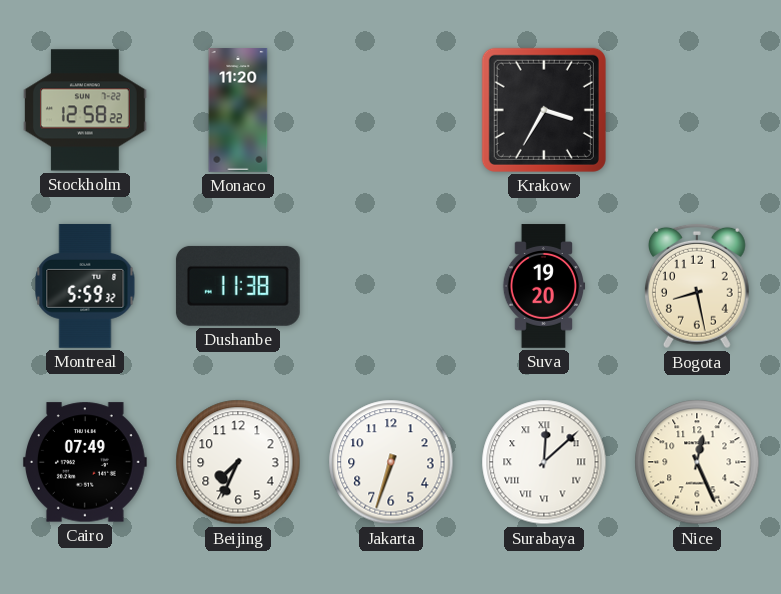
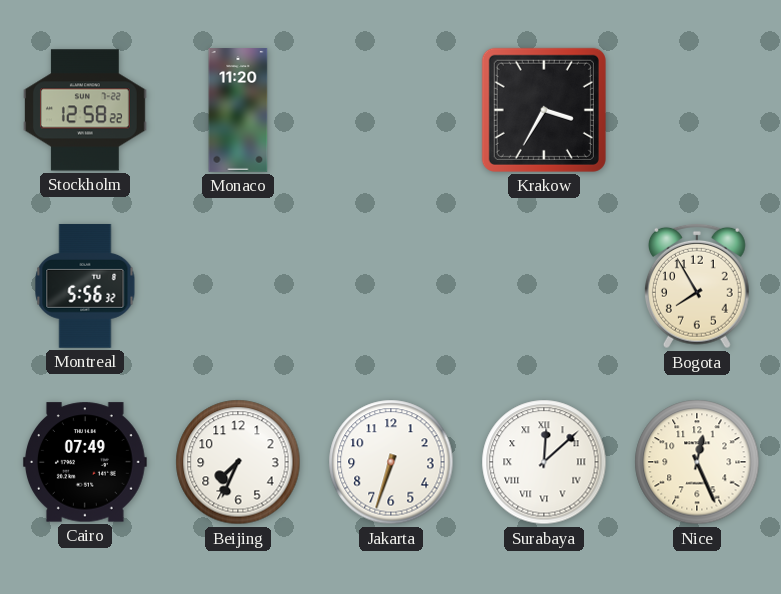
Montreal: 5:59 -> 5:56
Dushanbe: 11:38 -> none
Suva: 19:20 -> none
Bogota: 8:28 -> 7:55
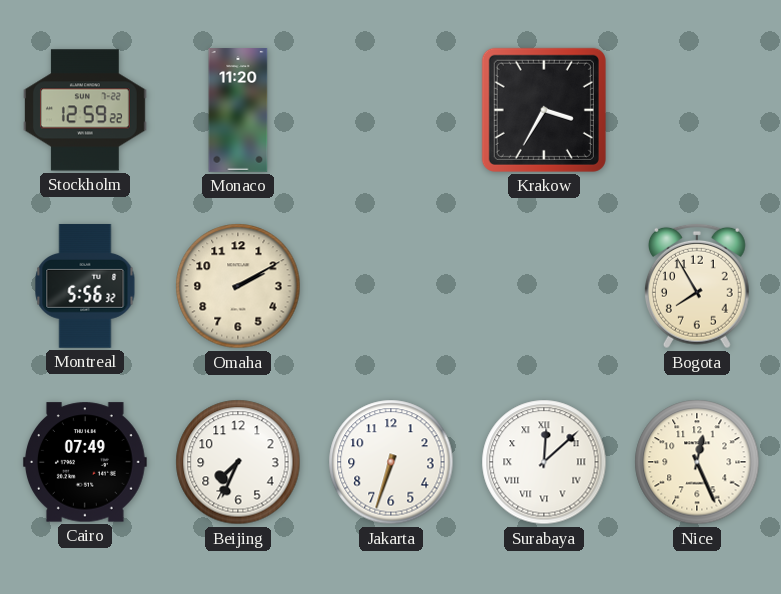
Stockholm: 12:58 -> 12:59
Omaha: none -> 2:10
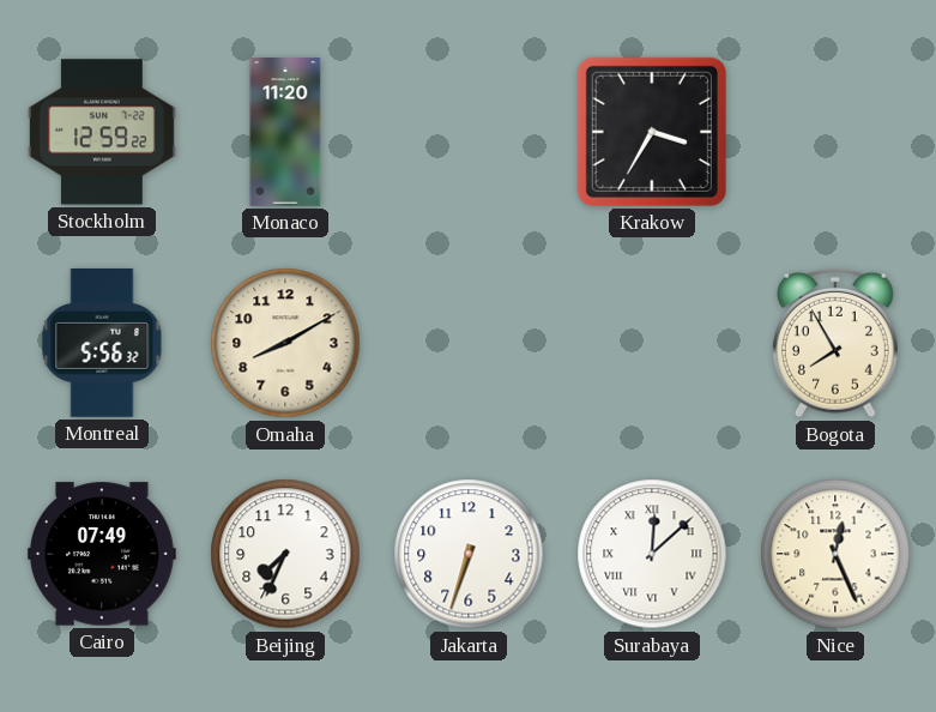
Omaha: 2:10 -> 8:10
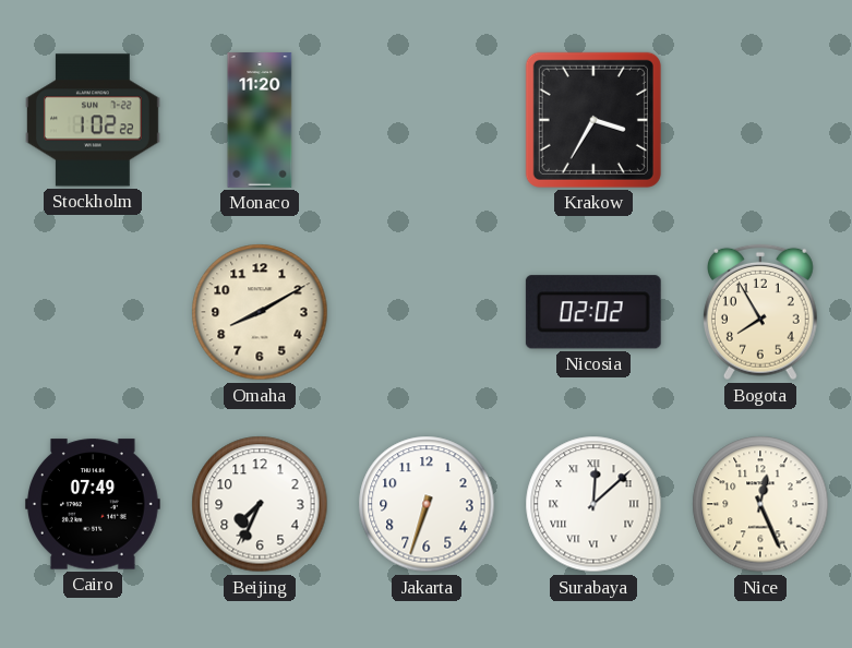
Stockholm: 12:59 -> 1:02
Montreal: 5:56 -> none
Nicosia: none -> 02:02
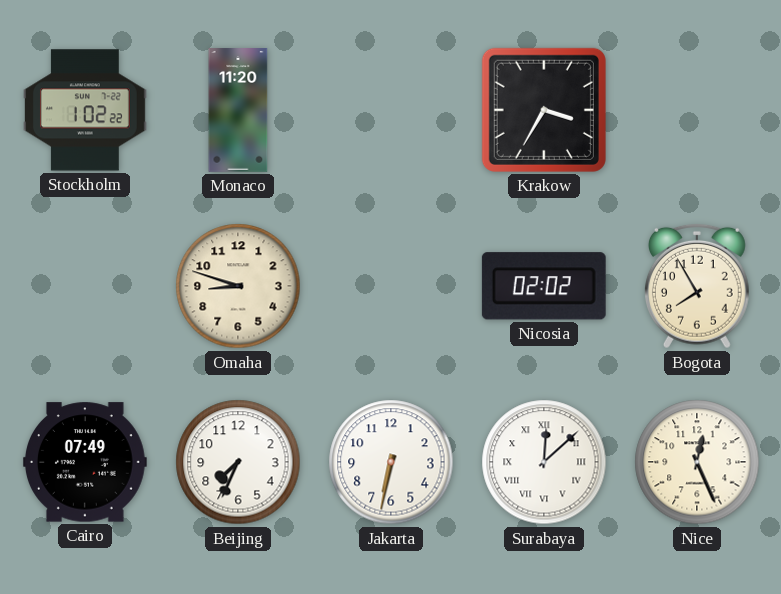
Omaha: 8:10 -> 8:48
Jakarta: 6:33 -> 6:32
